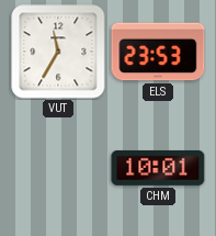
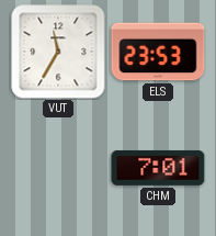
CHM: 10:01 -> 7:01
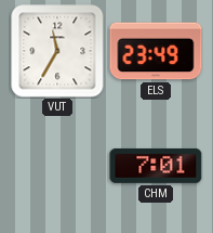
ELS: 23:53 -> 23:49
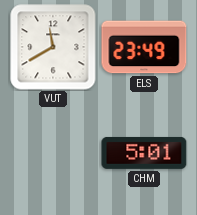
VUT: 11:35 -> 11:40
CHM: 7:01 -> 5:01
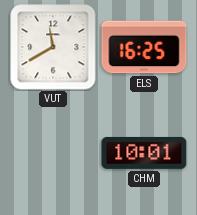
ELS: 23:49 -> 16:25
CHM: 5:01 -> 10:01
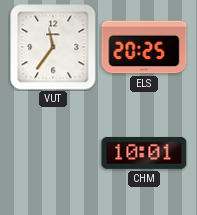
VUT: 11:40 -> 11:36
ELS: 16:25 -> 20:25
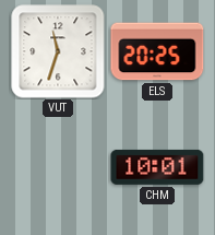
VUT: 11:36 -> 11:33
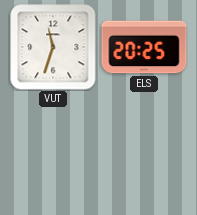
CHM: 10:01 -> none
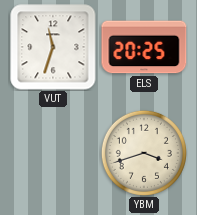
YBM: none -> 3:42
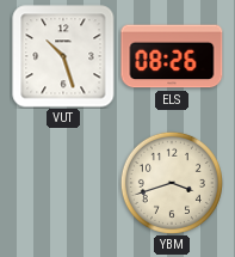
VUT: 11:33 -> 10:27
ELS: 20:25 -> 08:26
